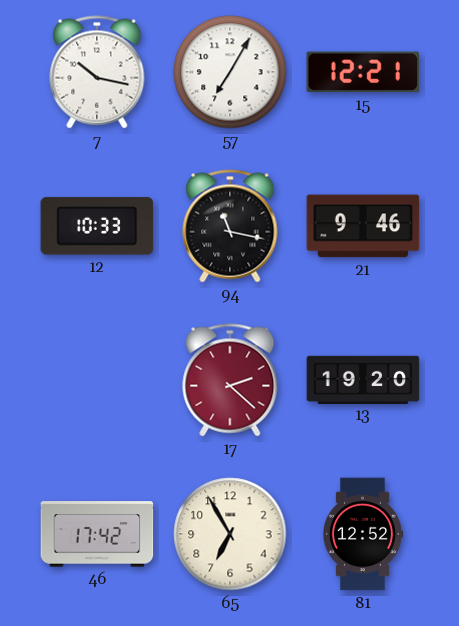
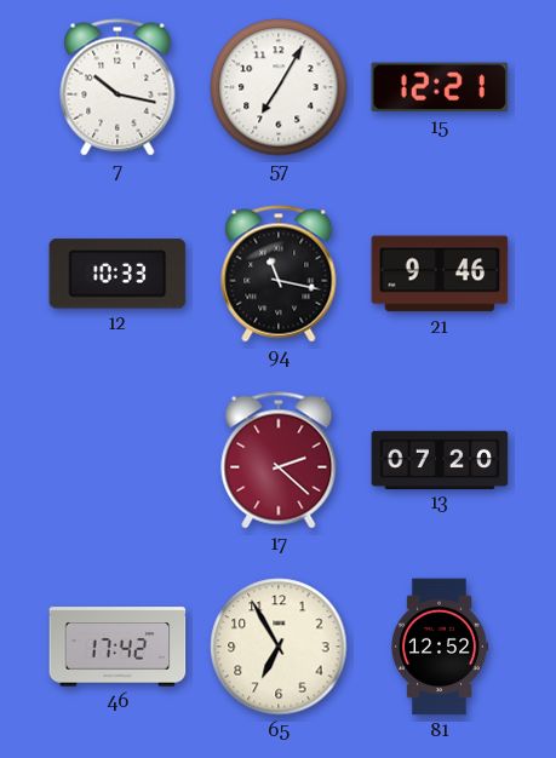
13: 19:20 -> 07:20
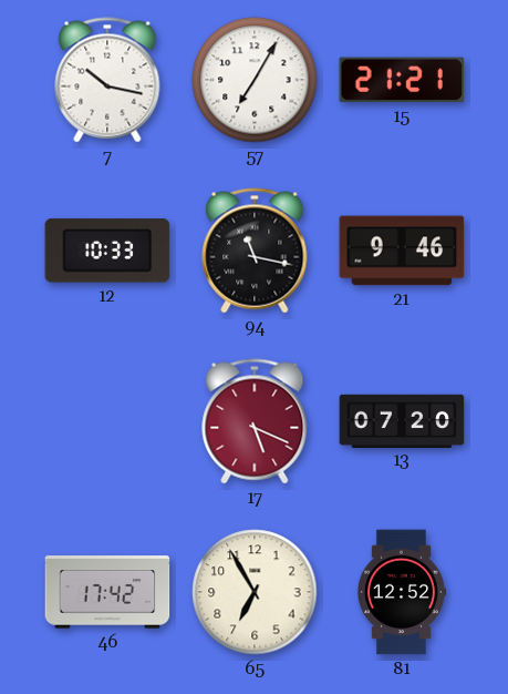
15: 12:21 -> 21:21
17: 2:22 -> 5:19
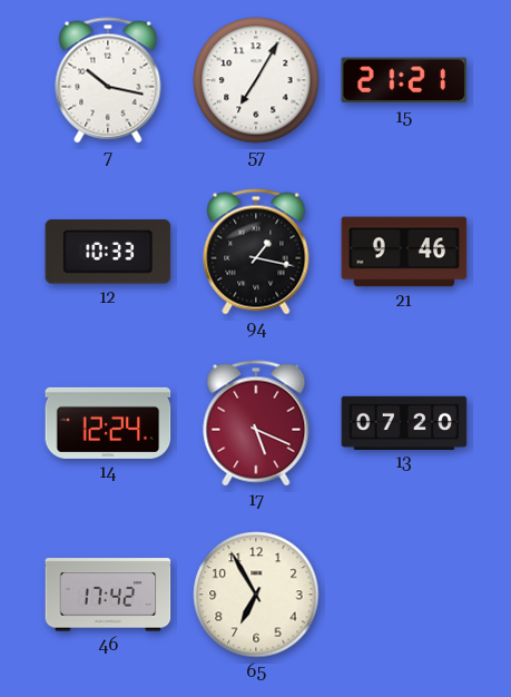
94: 11:17 -> 1:17
14: none -> 12:24
81: 12:52 -> none
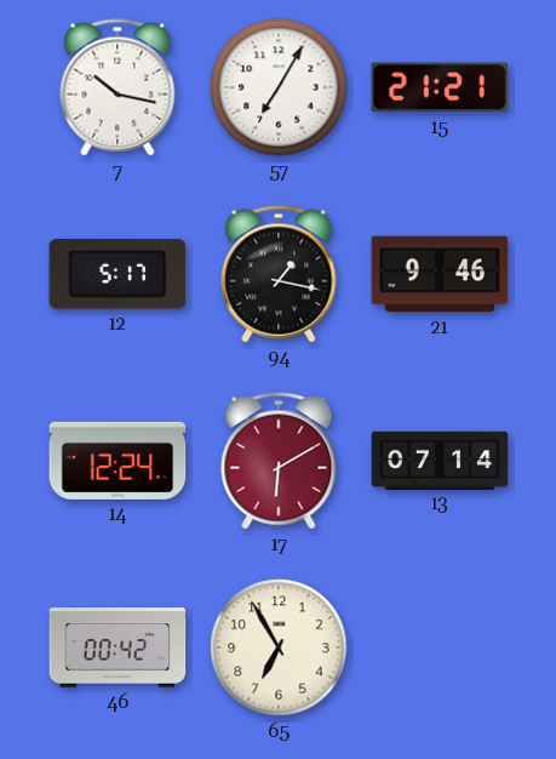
12: 10:33 -> 5:17
17: 5:19 -> 6:10
13: 07:20 -> 07:14
46: 17:42 -> 00:42
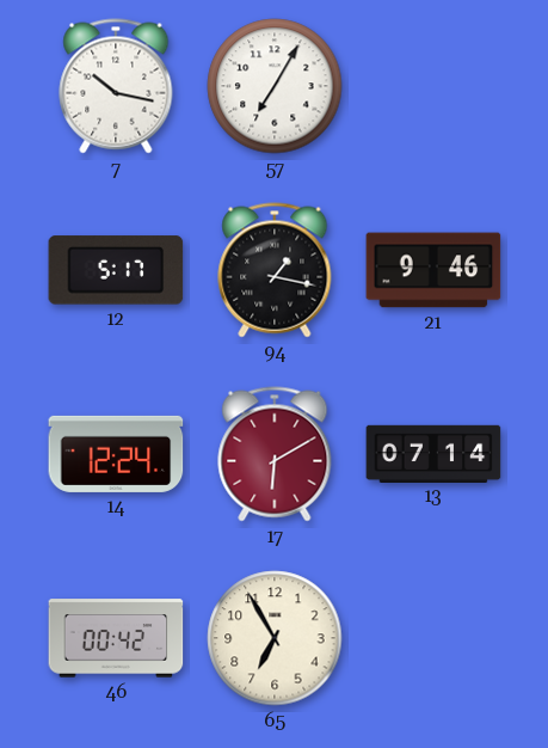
15: 21:21 -> none
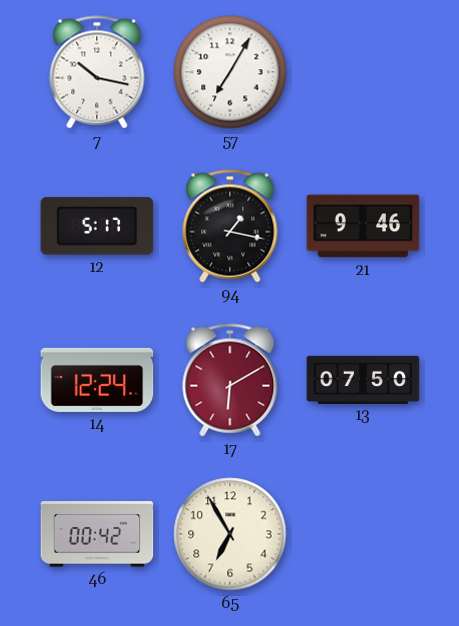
13: 07:14 -> 07:50
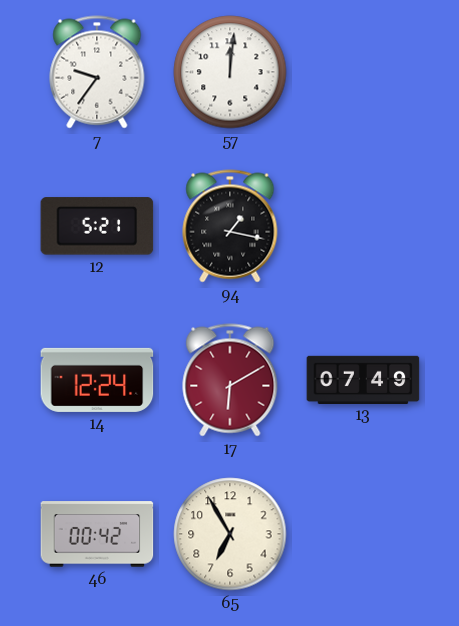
7: 10:17 -> 9:36
57: 7:05 -> 12:01
12: 5:17 -> 5:21
21: 9:46 -> none
13: 07:50 -> 07:49
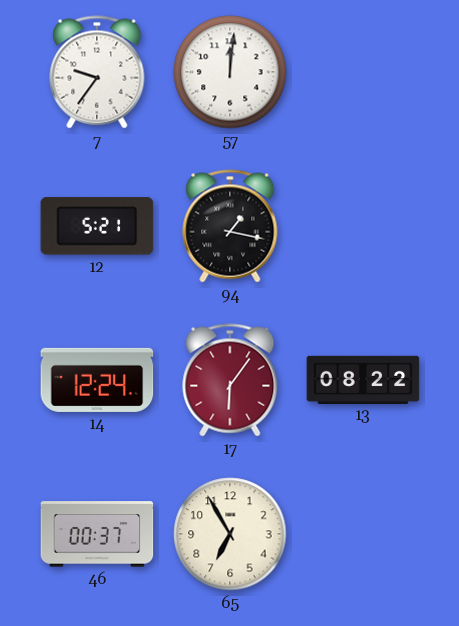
17: 6:10 -> 6:06
13: 07:49 -> 08:22
46: 00:42 -> 00:37
